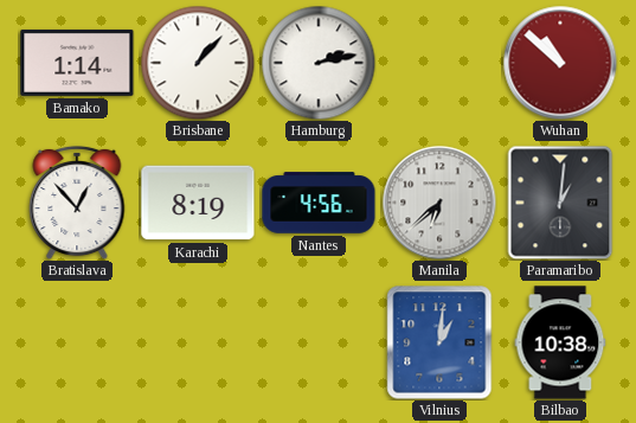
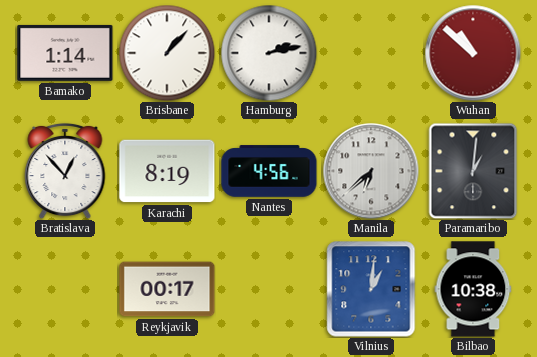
Reykjavik: none -> 00:17
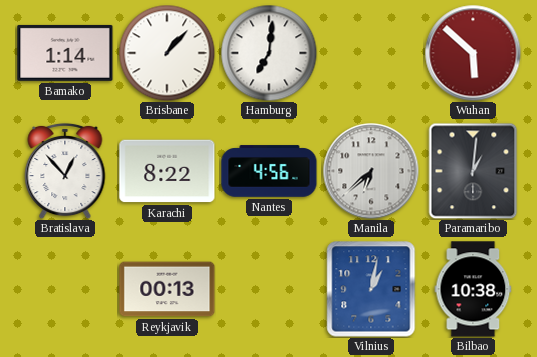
Hamburg: 2:13 -> 7:01
Wuhan: 10:52 -> 5:52
Karachi: 8:19 -> 8:22
Reykjavik: 00:17 -> 00:13
Vilnius: 1:01 -> 1:02
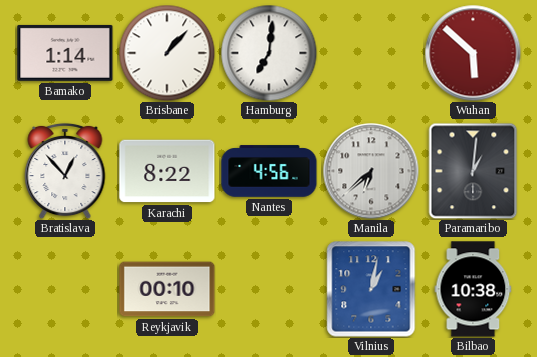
Reykjavik: 00:13 -> 00:10
